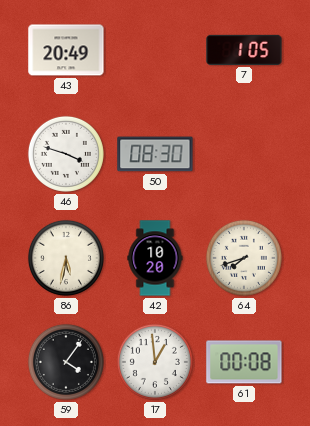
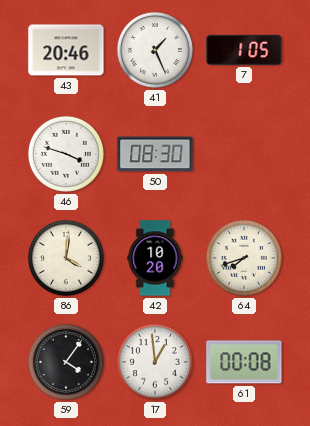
43: 20:49 -> 20:46
41: none -> 1:26
86: 5:32 -> 4:01
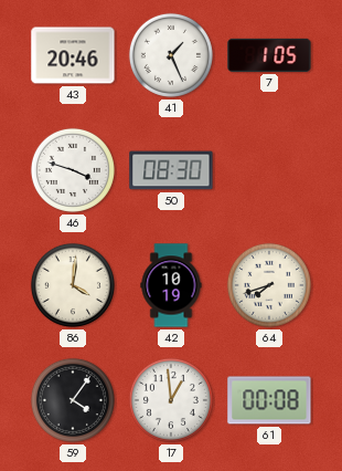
42: 10:20 -> 10:19
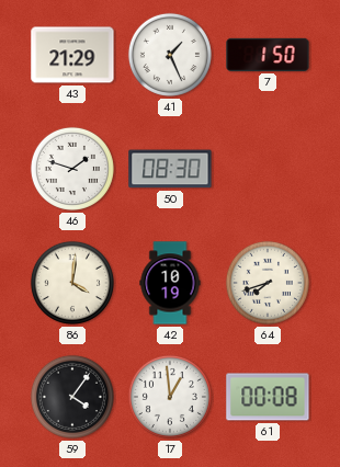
43: 20:46 -> 21:29
7: 1:05 -> 1:50
46: 3:48 -> 1:48
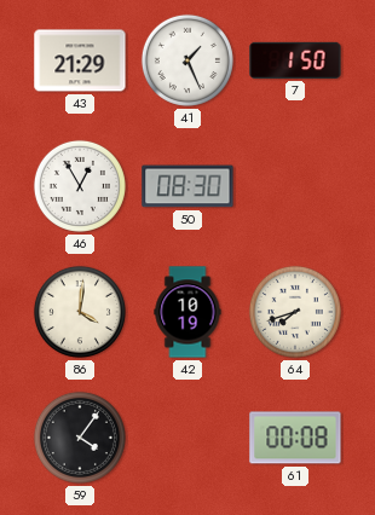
46: 1:48 -> 12:55
17: 12:59 -> none
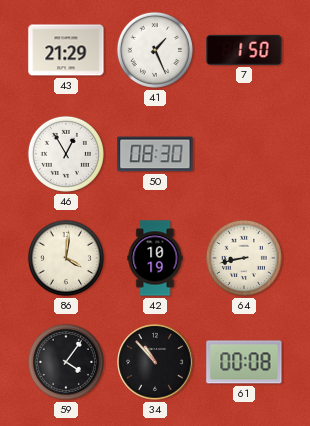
64: 7:42 -> 8:43
34: none -> 10:53
